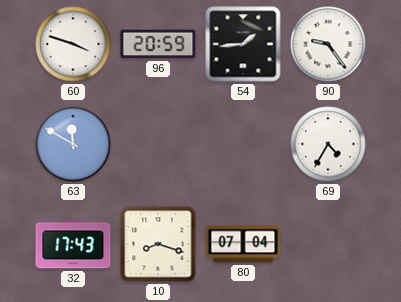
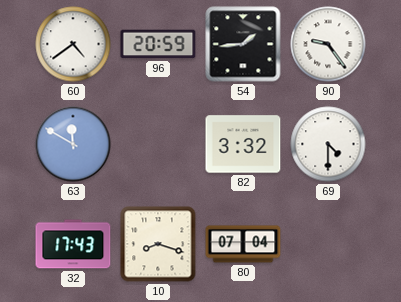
60: 3:48 -> 4:39
82: none -> 3:32
69: 4:35 -> 4:30
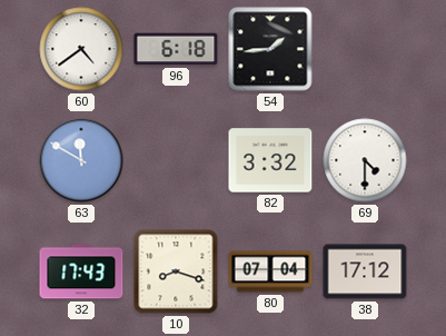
96: 20:59 -> 6:18
90: 9:24 -> none
38: none -> 17:12
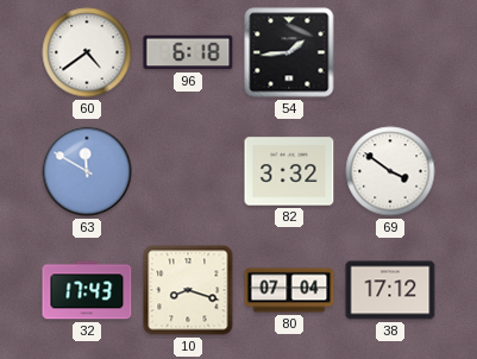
69: 4:30 -> 3:51
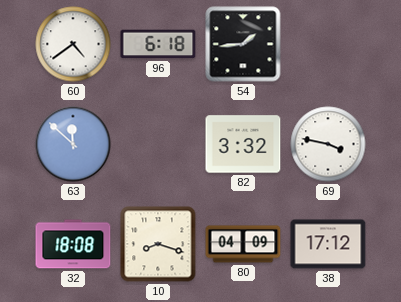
63: 11:50 -> 11:52
69: 3:51 -> 3:47
32: 17:43 -> 18:08
80: 07:04 -> 04:09
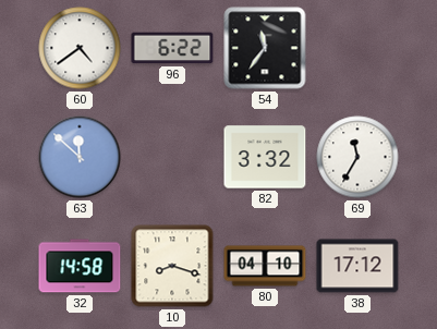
96: 6:18 -> 6:22
54: 1:44 -> 11:36
69: 3:47 -> 11:35
32: 18:08 -> 14:58
80: 04:09 -> 04:10
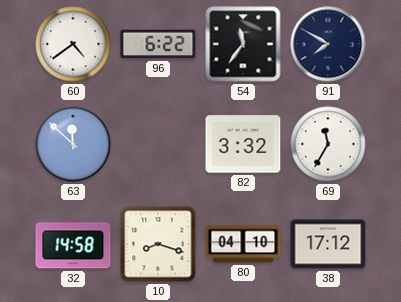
91: none -> 7:50
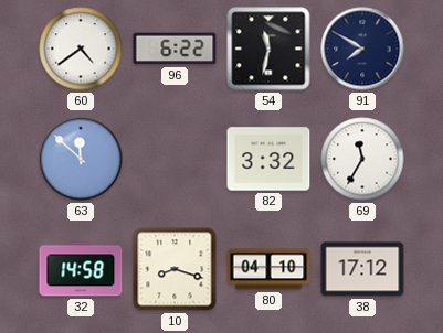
54: 11:36 -> 11:32
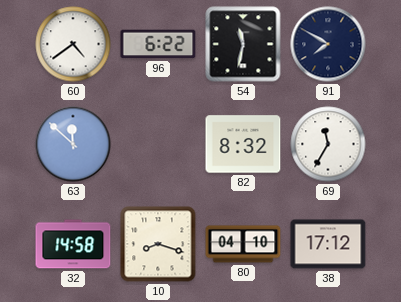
82: 3:32 -> 8:32
